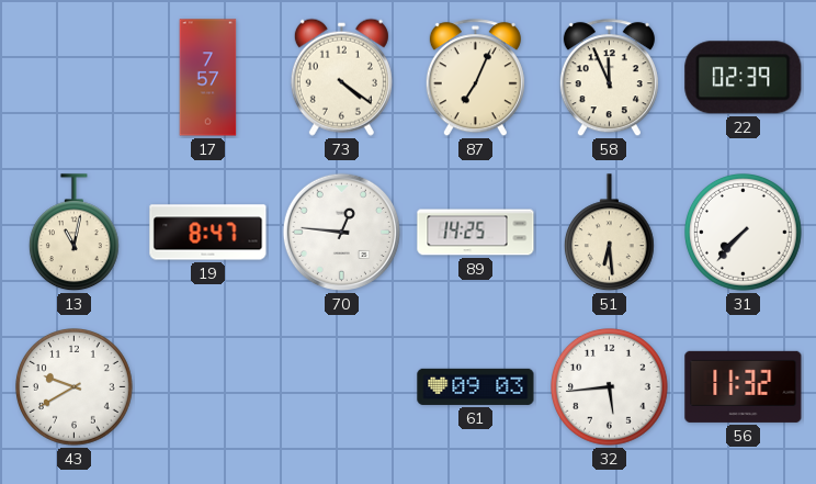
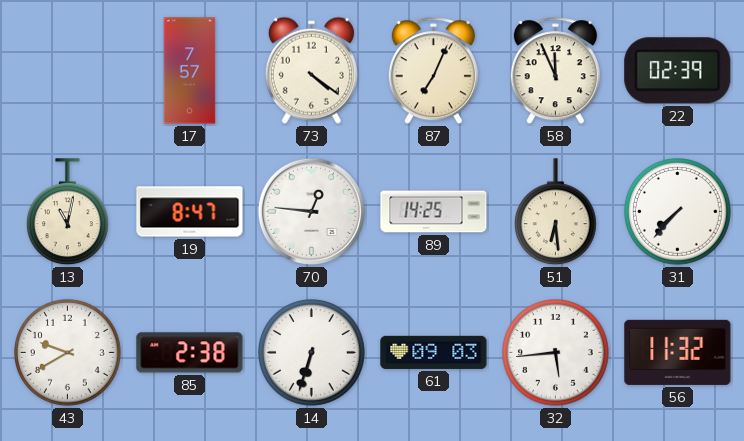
85: none -> 2:38
14: none -> 6:33
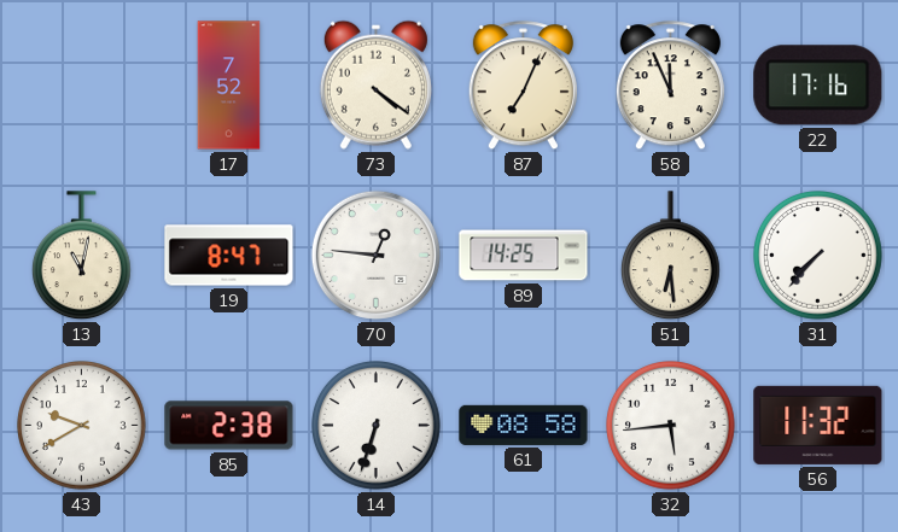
17: 7:57 -> 7:52
22: 02:39 -> 17:16
61: 09:03 -> 08:58
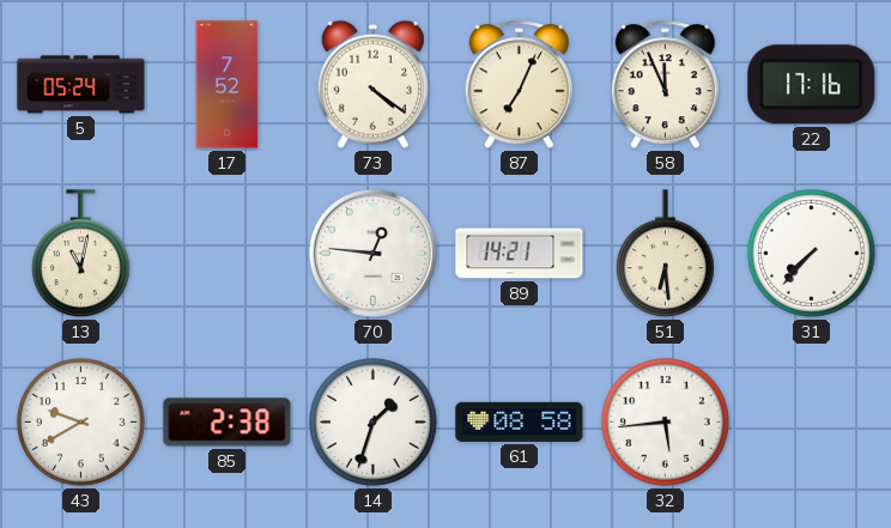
5: none -> 05:24
19: 8:47 -> none
89: 14:25 -> 14:21
14: 6:33 -> 1:33
56: 11:32 -> none
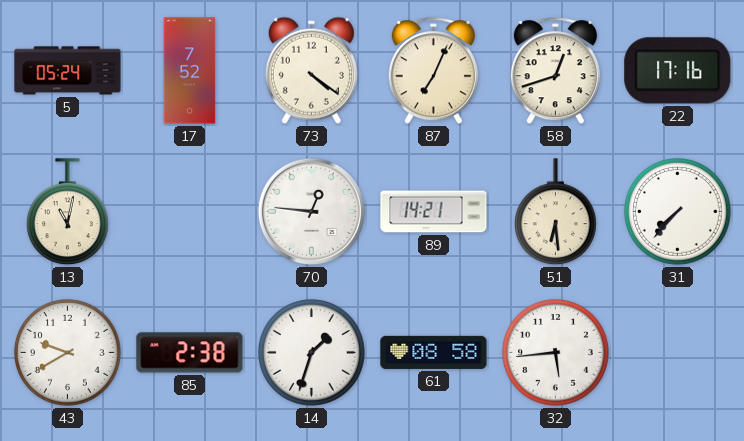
58: 11:56 -> 12:42
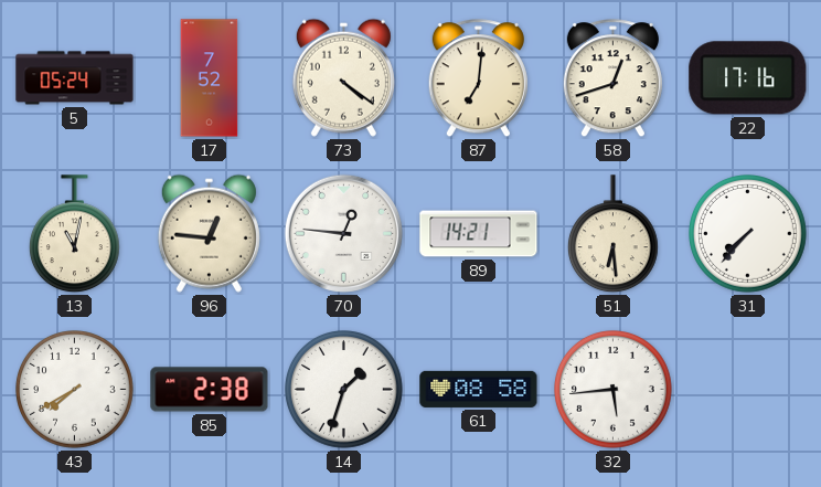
87: 7:04 -> 7:01
96: none -> 12:46
43: 9:40 -> 7:40
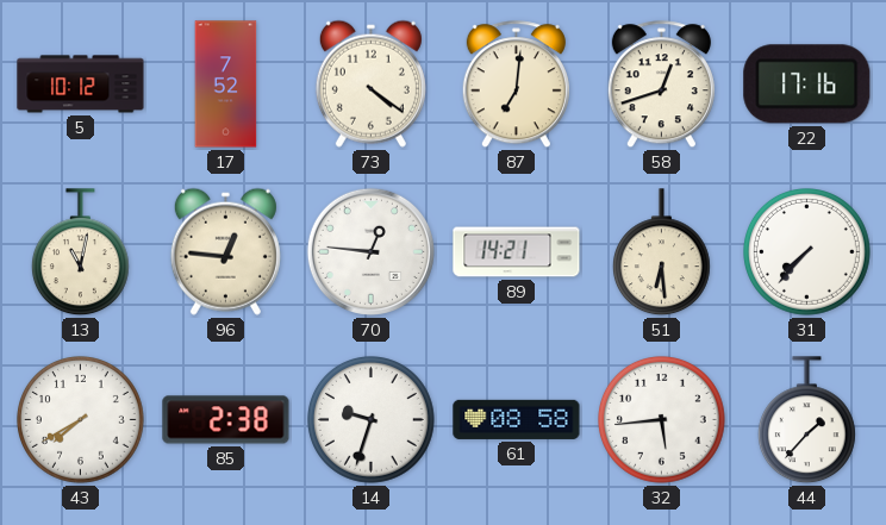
5: 05:24 -> 10:12
14: 1:33 -> 9:33
44: none -> 1:37
